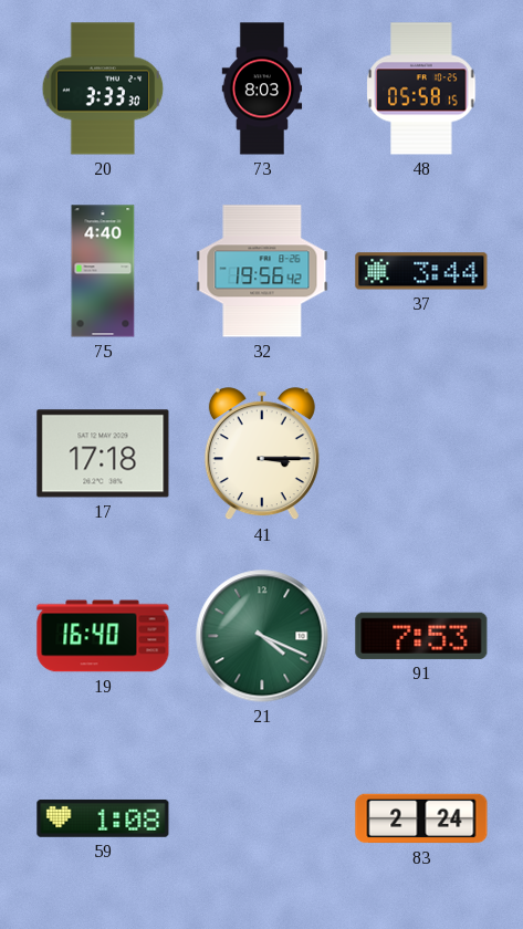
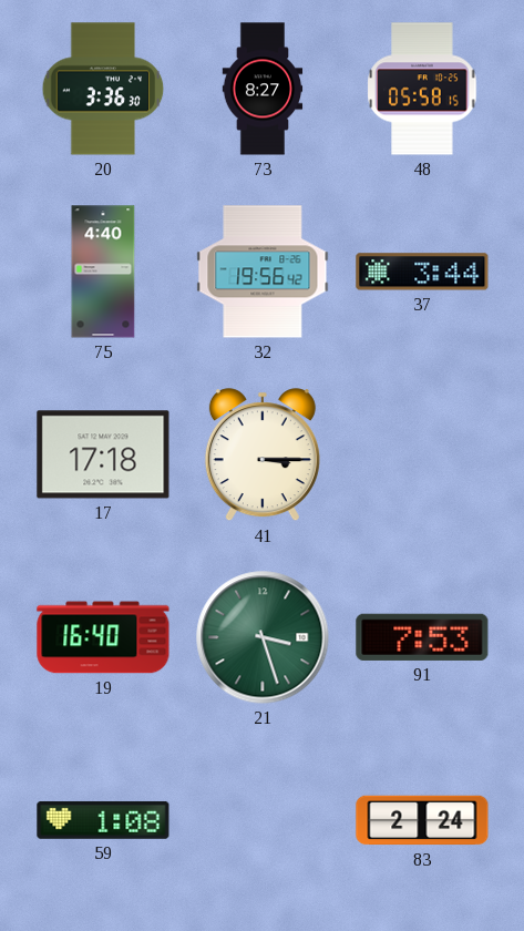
20: 3:33 -> 3:36
73: 8:03 -> 8:27
21: 4:19 -> 3:27
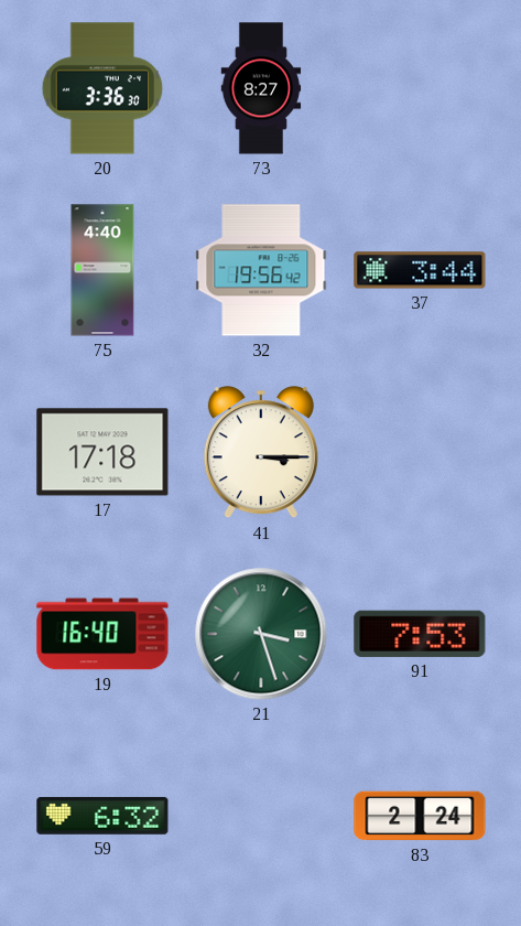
48: 05:58 -> none
59: 1:08 -> 6:32
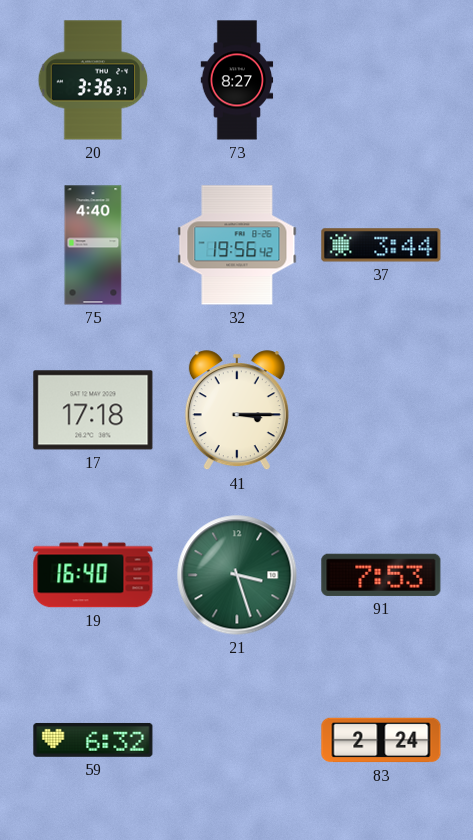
20: 3:36:30 -> 3:36:37
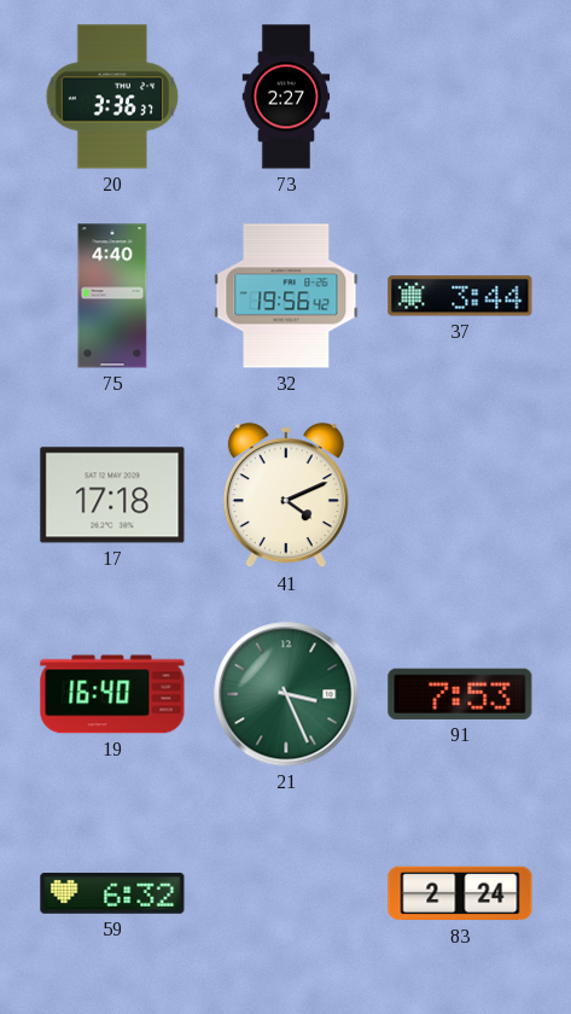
73: 8:27 -> 2:27
41: 3:15 -> 4:11
21: 3:27 -> 3:26
